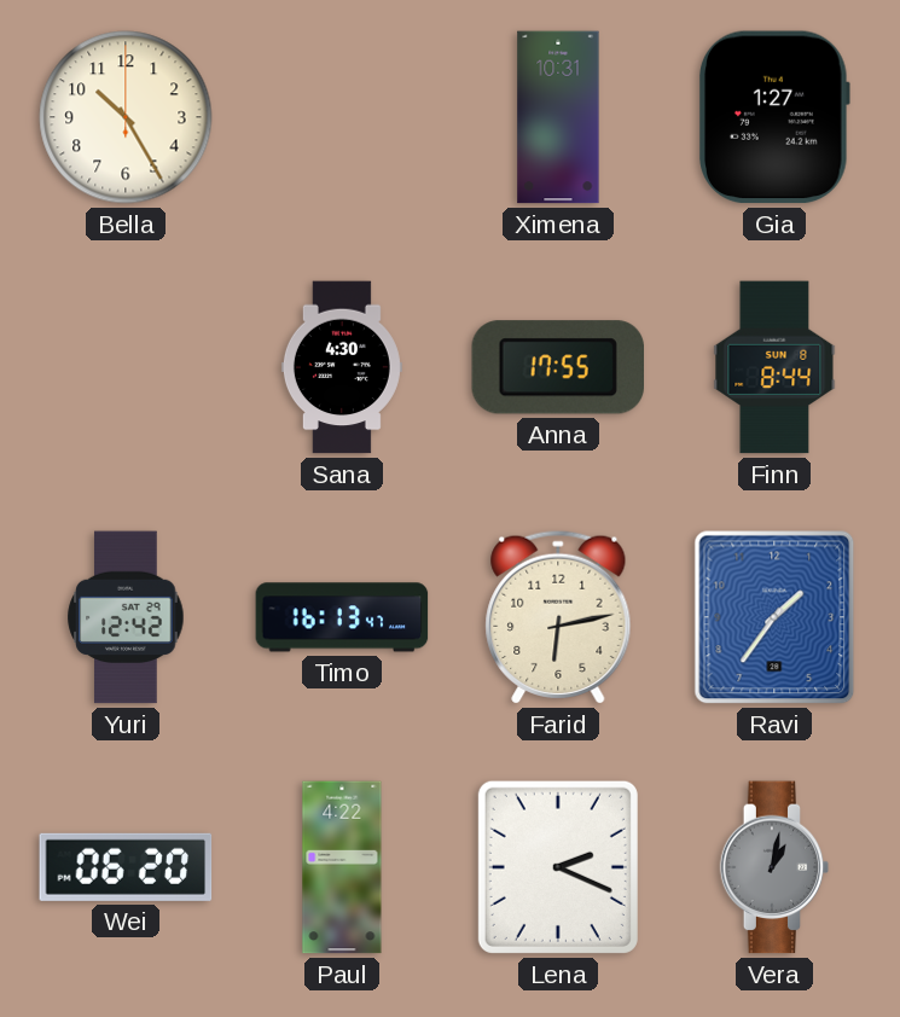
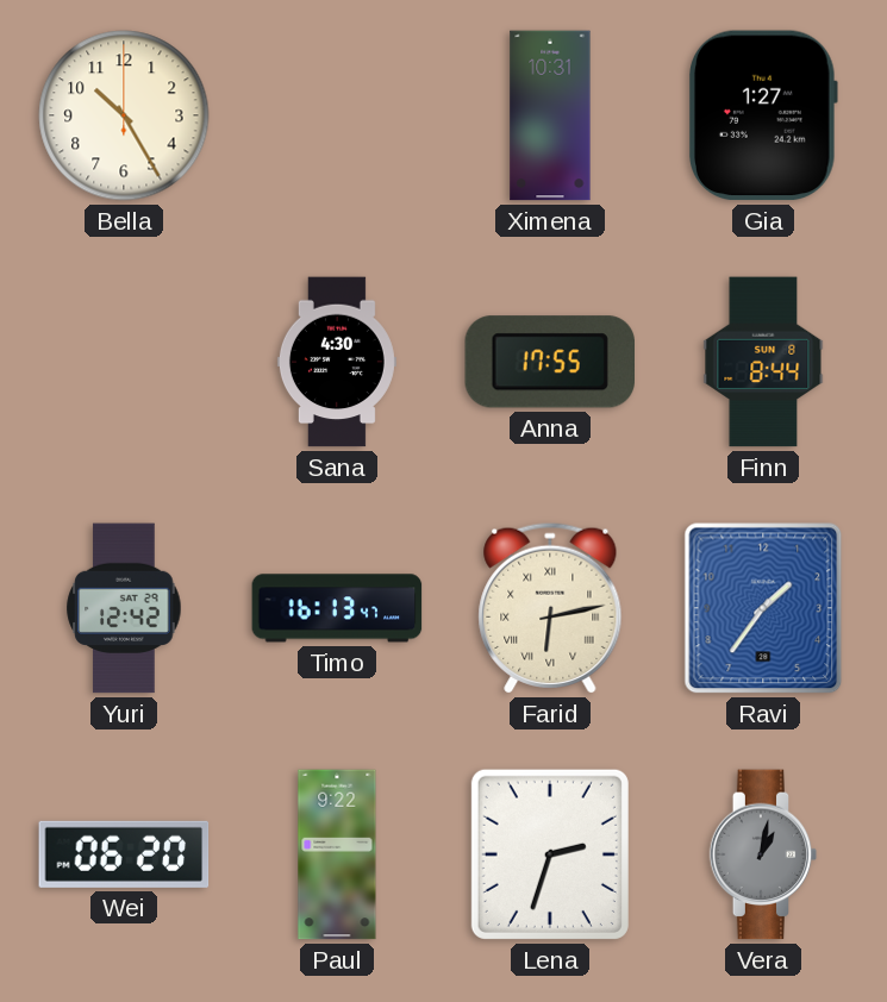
Farid numerals: Arabic -> Roman
Paul: 4:22 -> 9:22
Lena: 2:19 -> 2:33
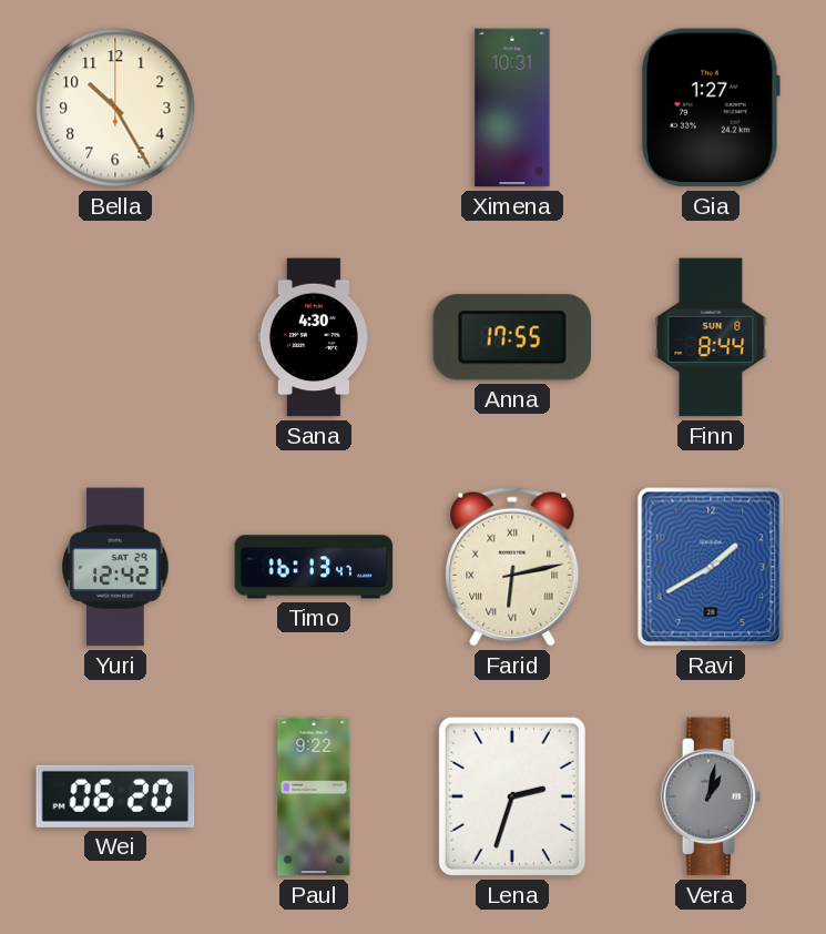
Ravi: 1:36 -> 1:40
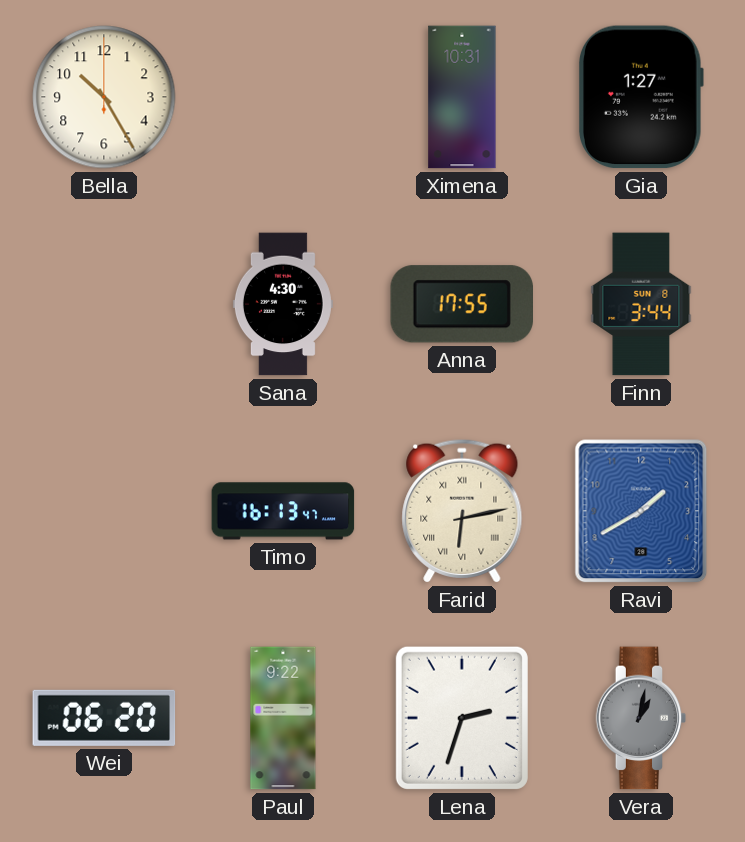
Finn: 8:44 -> 3:44
Yuri: 12:42 -> none
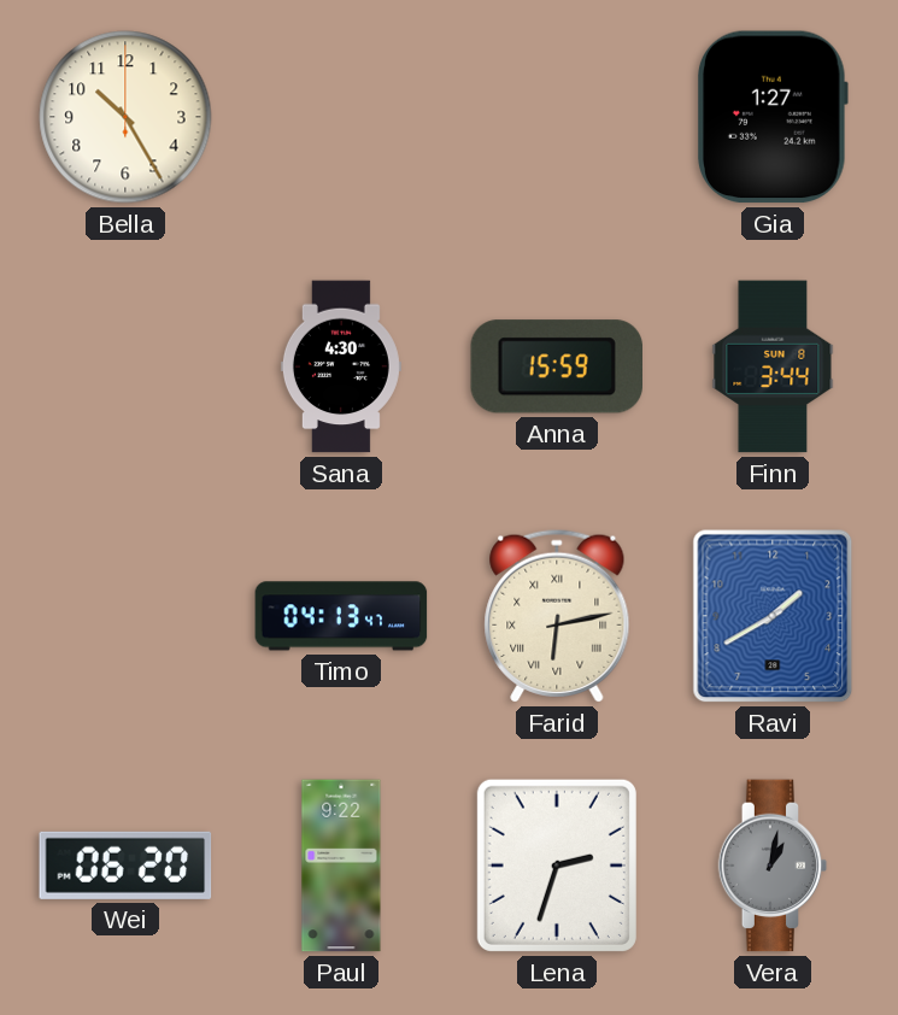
Ximena: 10:31 -> none
Anna: 17:55 -> 15:59
Timo: 16:13 -> 04:13
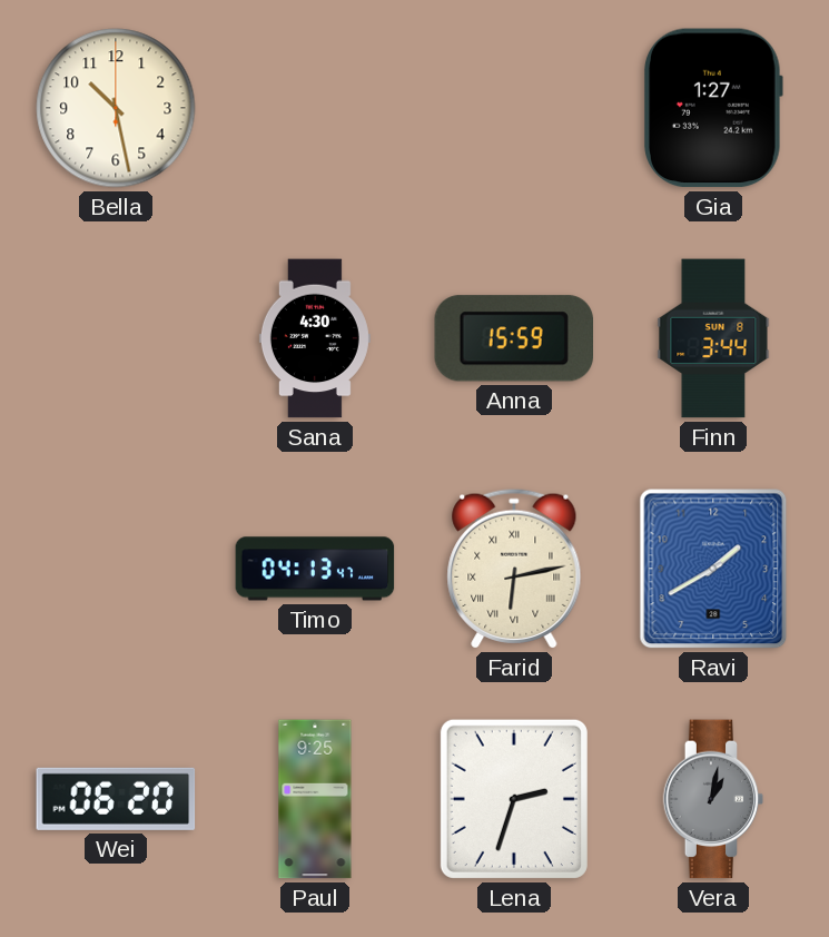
Bella: 10:25 -> 10:28
Paul: 9:22 -> 9:25
